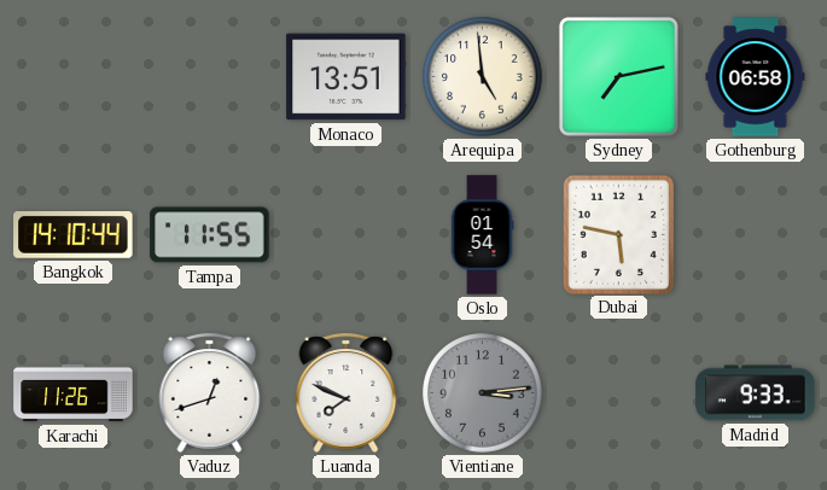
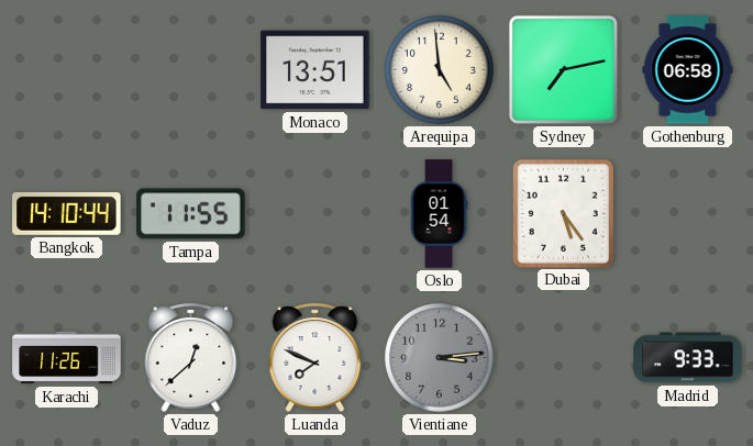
Dubai: 5:47 -> 5:24
Vaduz: 12:42 -> 12:38
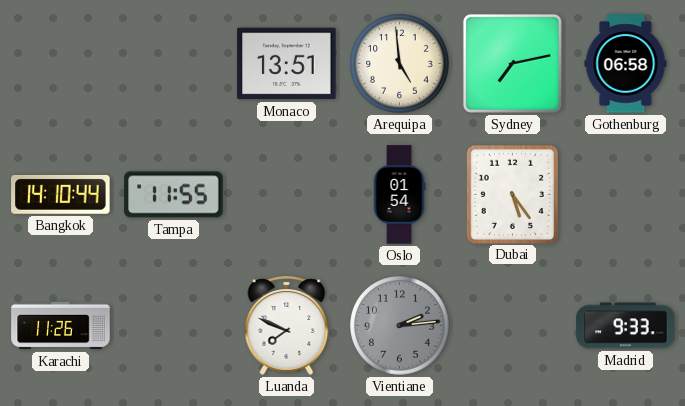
Vaduz: 12:38 -> none
Vientiane: 3:14 -> 2:14
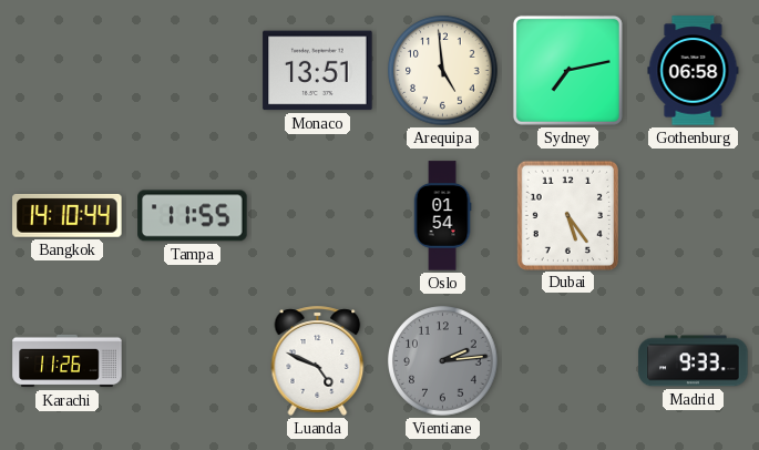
Luanda: 7:49 -> 4:49
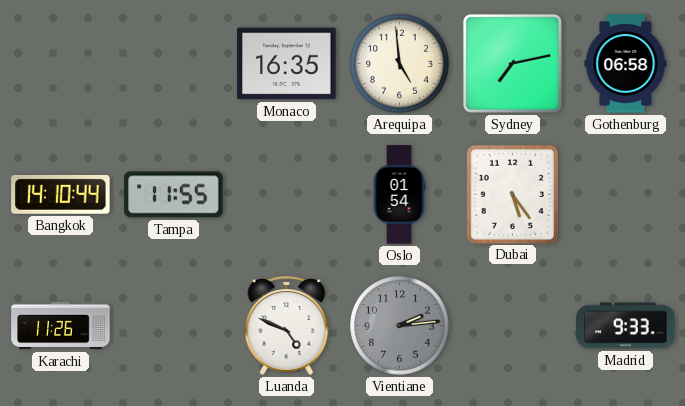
Monaco: 13:51 -> 16:35
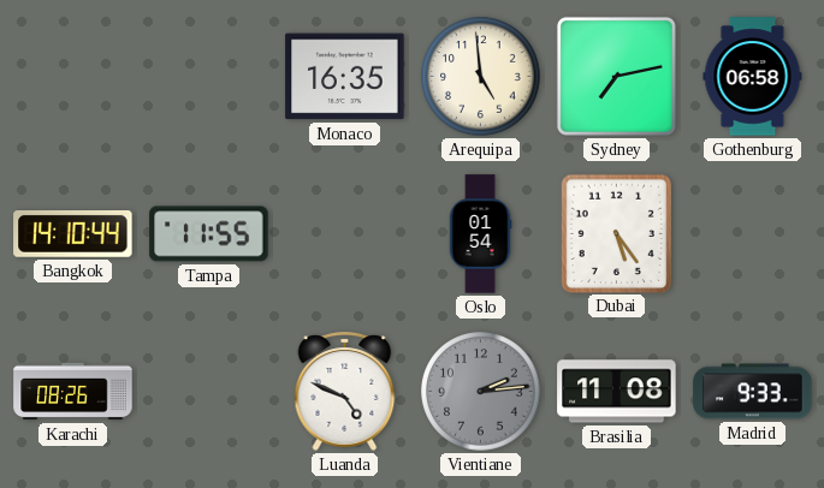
Karachi: 11:26 -> 08:26
Brasilia: none -> 11:08
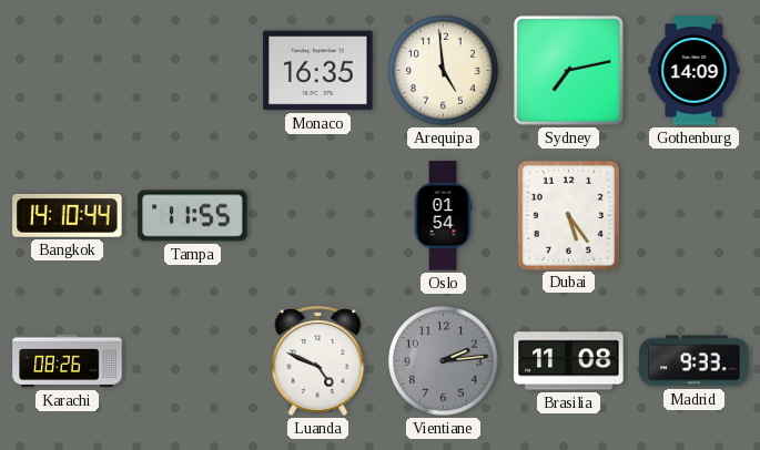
Gothenburg: 06:58 -> 14:09
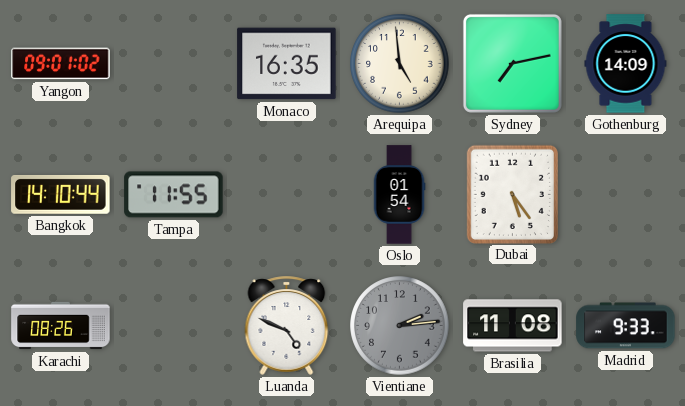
Yangon: none -> 09:01
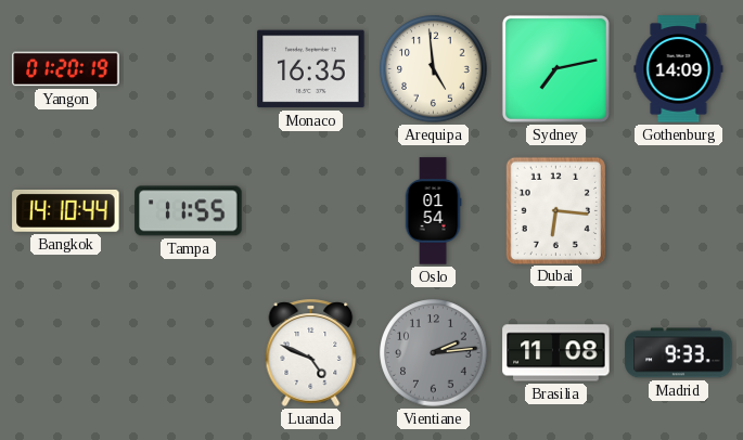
Yangon: 09:01 -> 01:20
Dubai: 5:24 -> 6:16
Karachi: 08:26 -> none
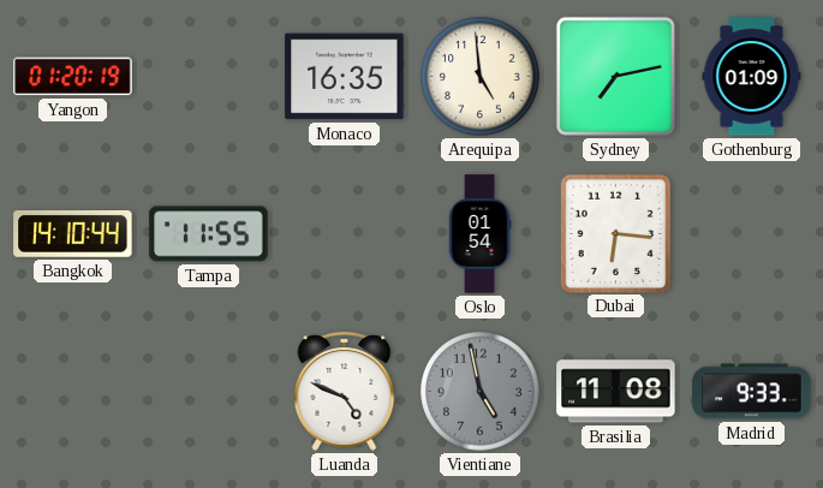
Gothenburg: 14:09 -> 01:09
Vientiane: 2:14 -> 4:58
